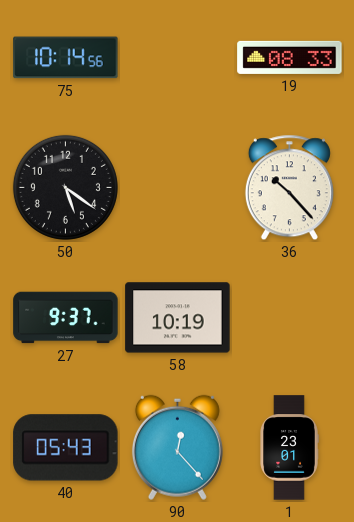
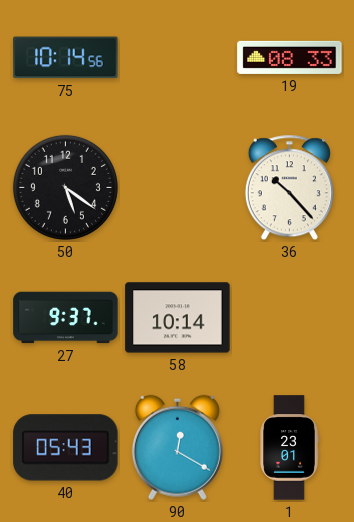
58: 10:19 -> 10:14
90: 12:23 -> 12:20
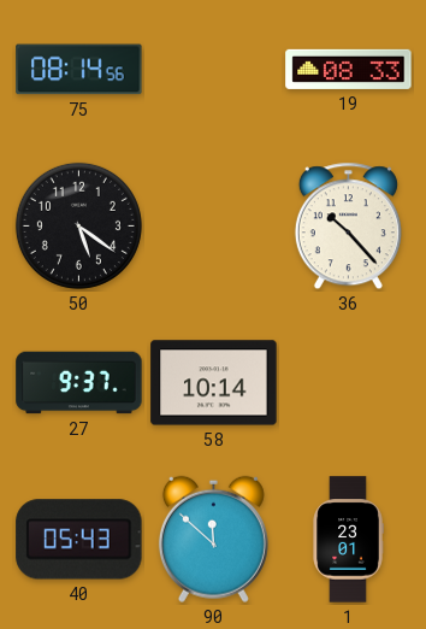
75: 10:14 -> 08:14
90: 12:20 -> 11:52
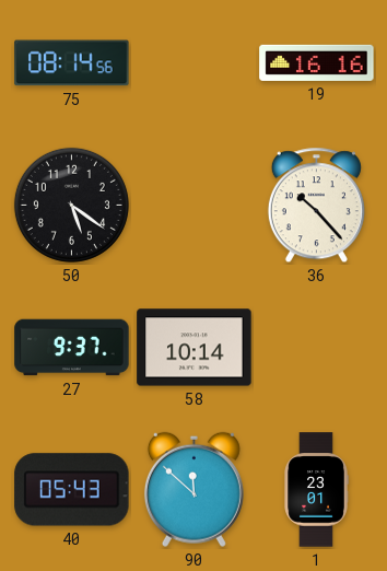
19: 08:33 -> 16:16
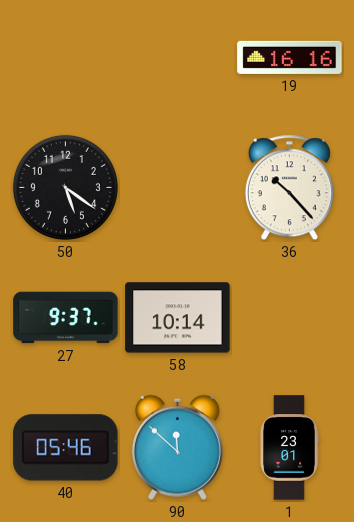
75: 08:14 -> none
40: 05:43 -> 05:46
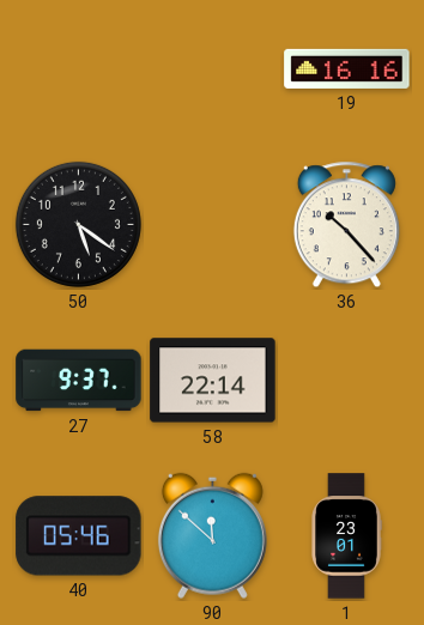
58: 10:14 -> 22:14
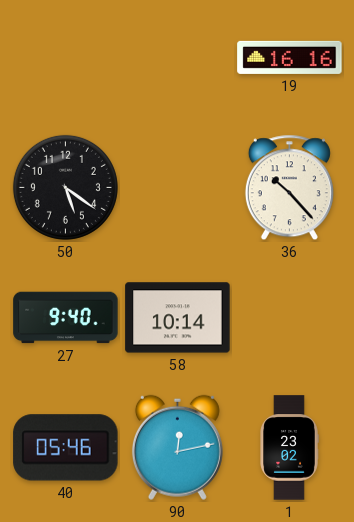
27: 9:37 -> 9:40
58: 22:14 -> 10:14
90: 11:52 -> 12:13
1: 23:01 -> 23:02
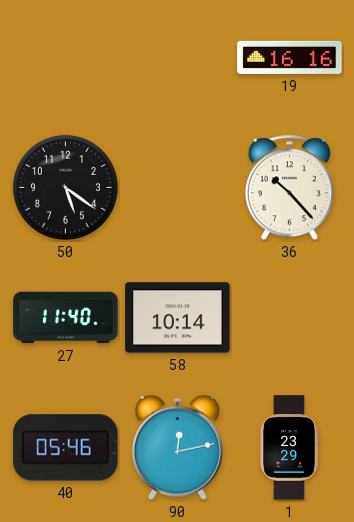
27: 9:40 -> 11:40
1: 23:02 -> 23:29
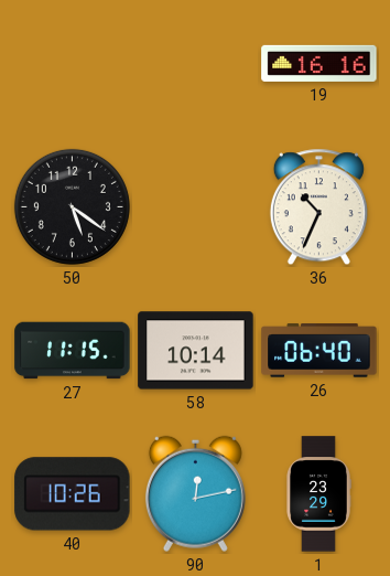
36: 10:23 -> 10:34
27: 11:40 -> 11:15
26: none -> 06:40
40: 05:46 -> 10:26
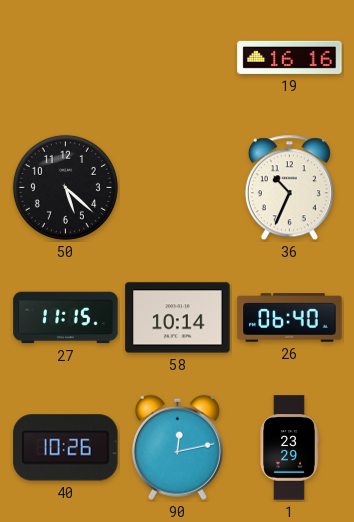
50: 5:21 -> 5:22
